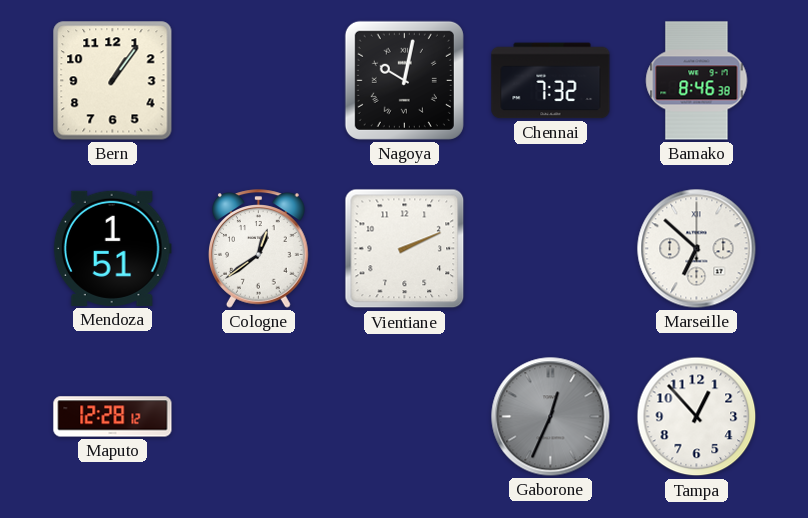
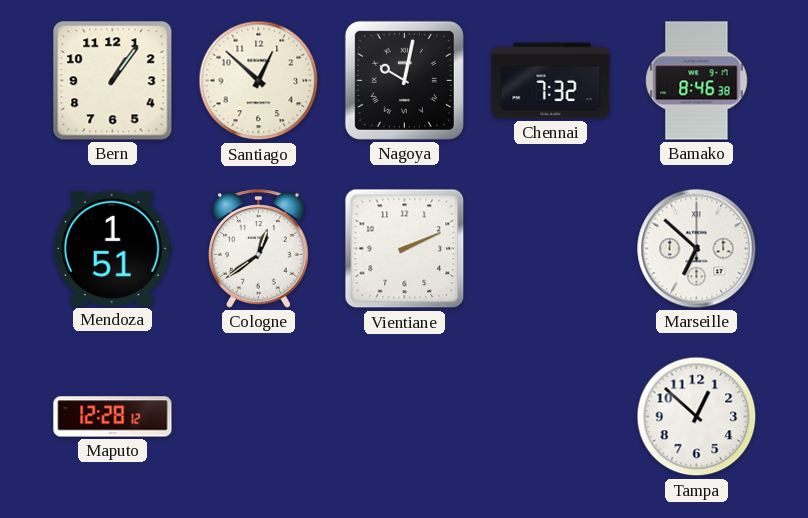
Santiago: none -> 12:52
Gaborone: 12:34 -> none
Tampa: 12:53 -> 12:52
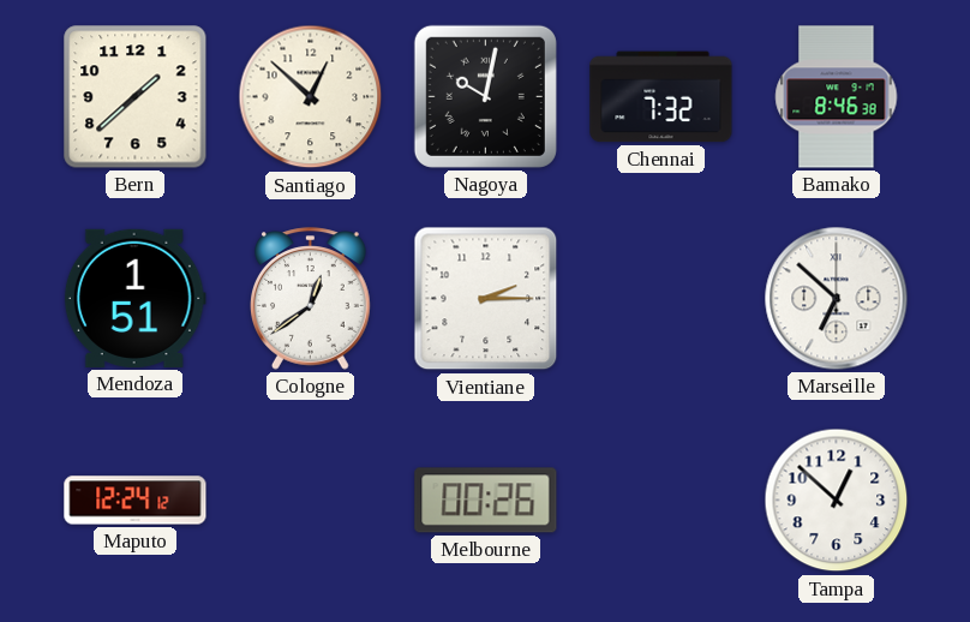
Bern: 1:06 -> 1:38
Vientiane: 2:11 -> 2:15
Maputo: 12:28 -> 12:24
Melbourne: none -> 00:26
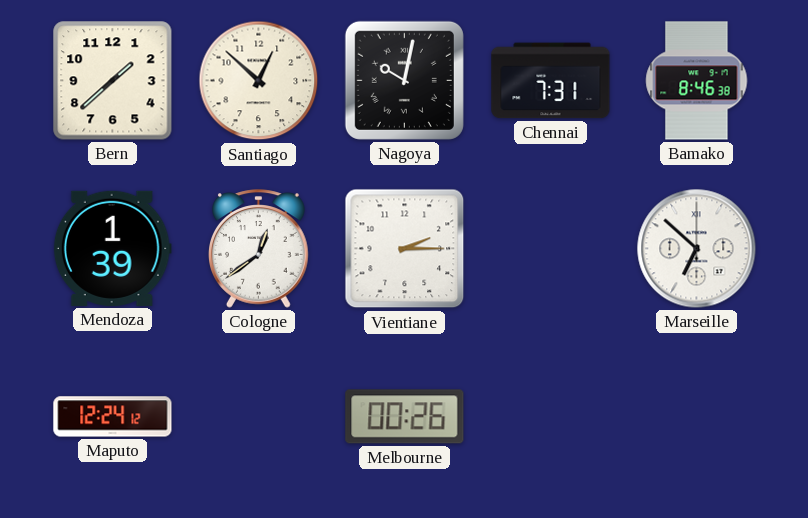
Chennai: 7:32 -> 7:31
Mendoza: 1:51 -> 1:39
Tampa: 12:52 -> none
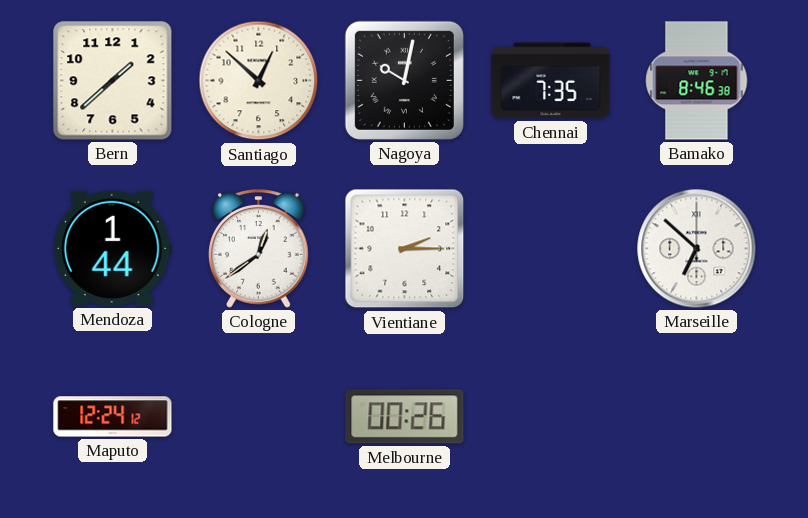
Chennai: 7:31 -> 7:35
Mendoza: 1:39 -> 1:44
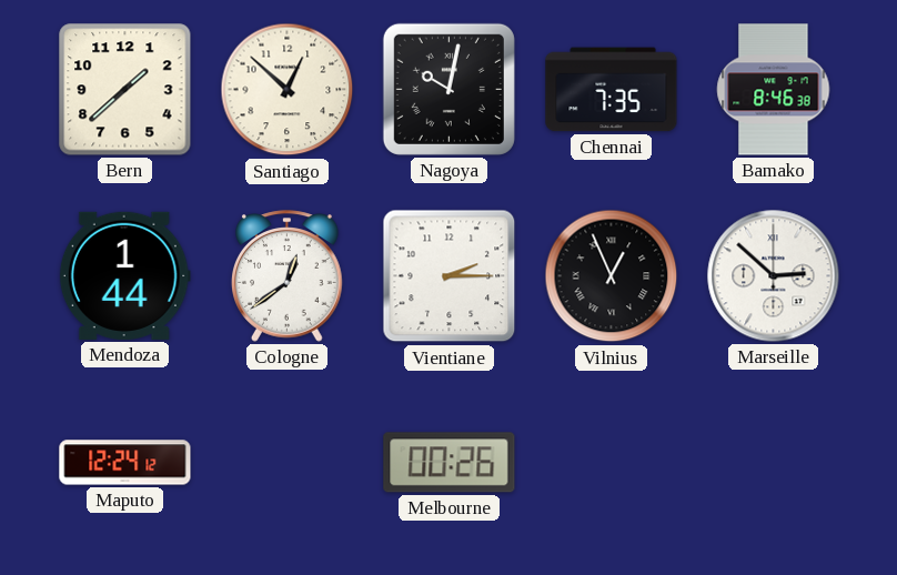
Vilnius: none -> 12:56
Marseille: 6:52 -> 2:52
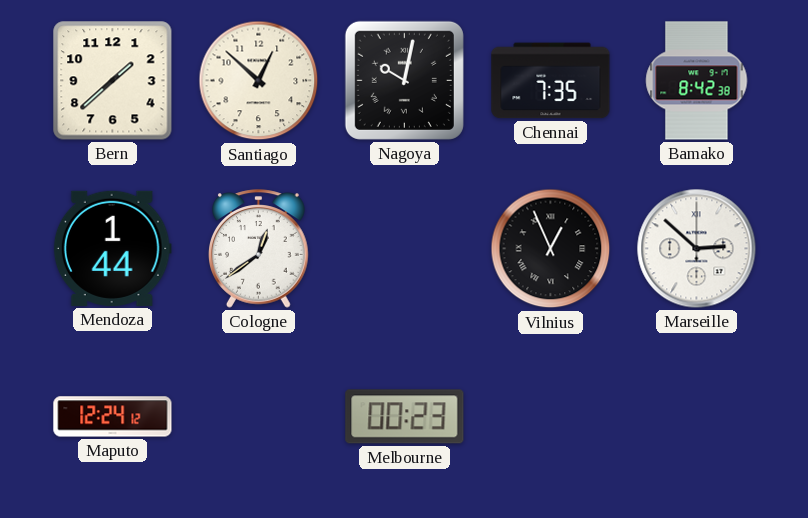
Bamako: 8:46 -> 8:42
Vientiane: 2:15 -> none
Melbourne: 00:26 -> 00:23
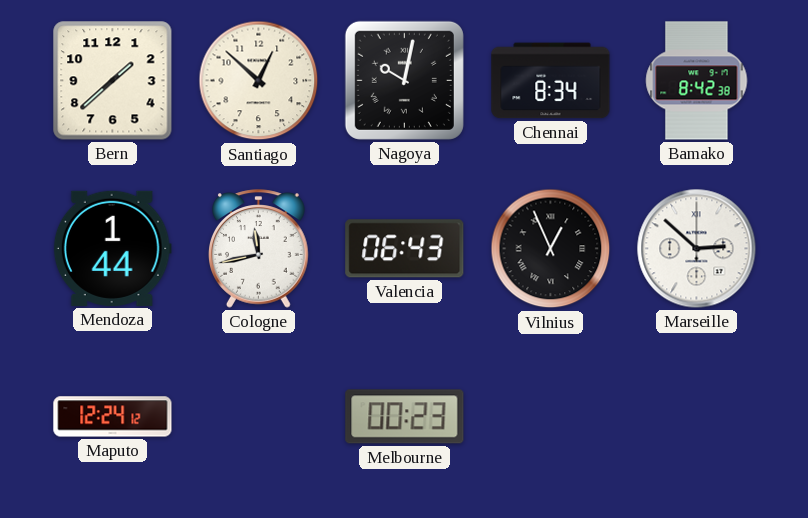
Chennai: 7:35 -> 8:34
Cologne: 12:39 -> 11:43
Valencia: none -> 06:43
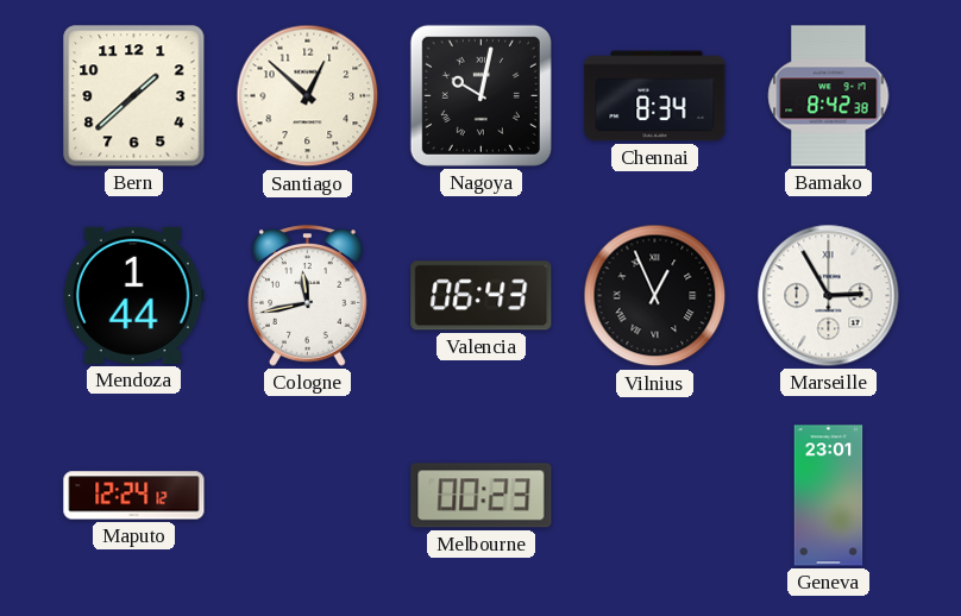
Marseille: 2:52 -> 2:55
Geneva: none -> 23:01
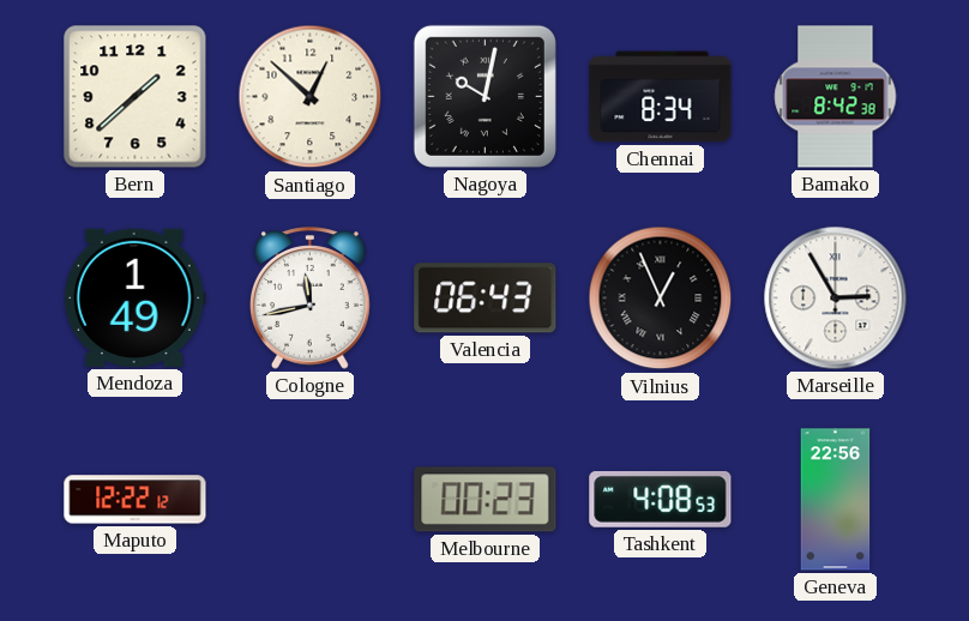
Mendoza: 1:44 -> 1:49
Maputo: 12:24 -> 12:22
Tashkent: none -> 4:08
Geneva: 23:01 -> 22:56
